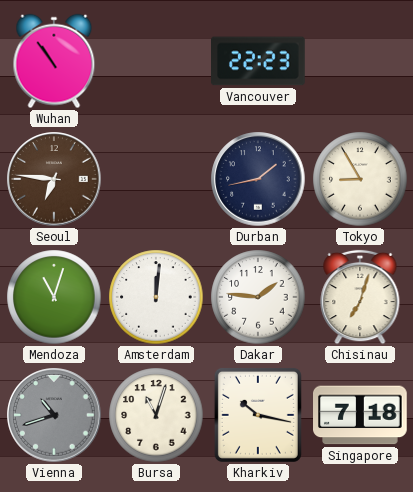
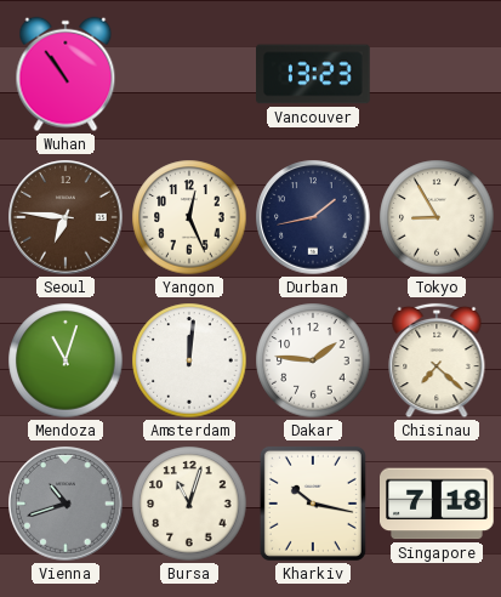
Vancouver: 22:23 -> 13:23
Yangon: none -> 12:26
Chisinau: 7:03 -> 7:22
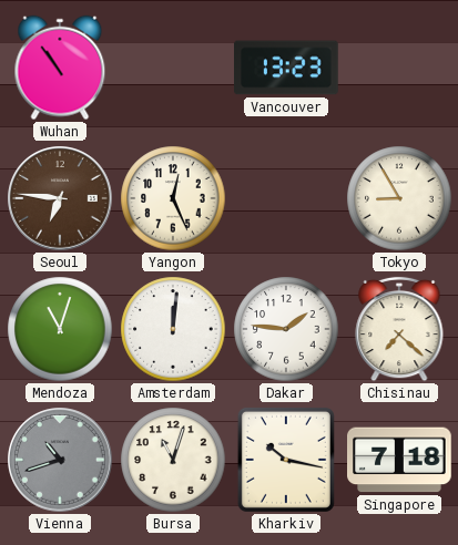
Durban: 1:43 -> none
